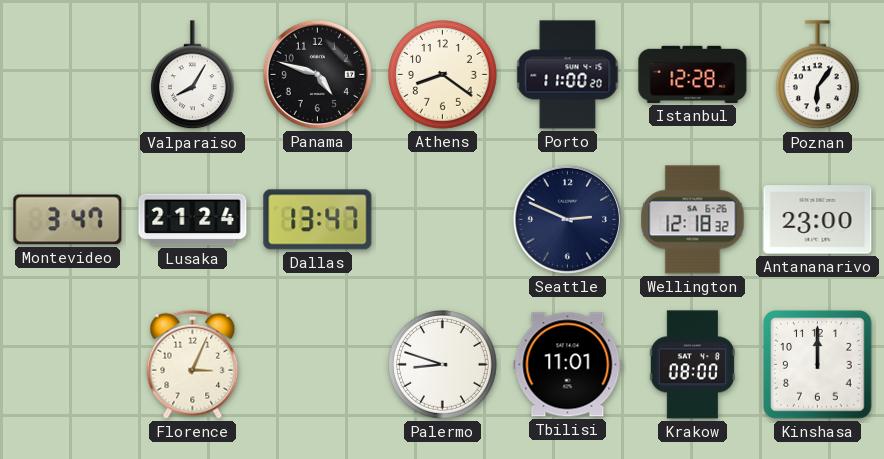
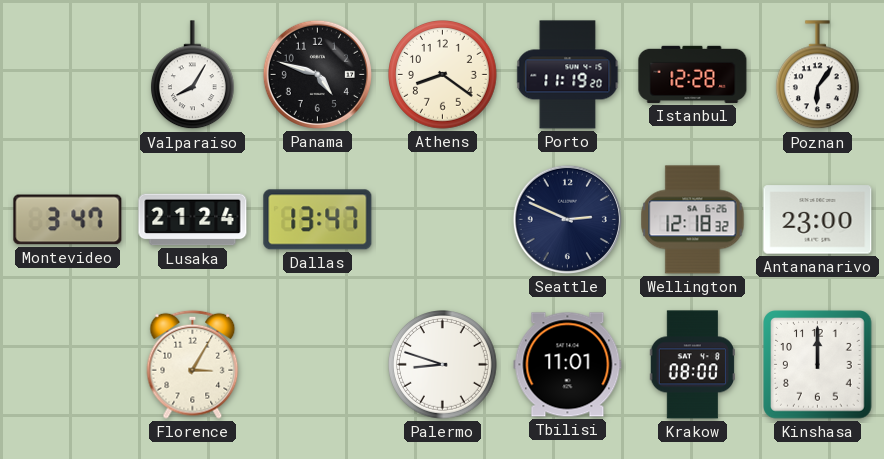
Porto: 11:00 -> 11:19
Florence: 3:04 -> 3:05
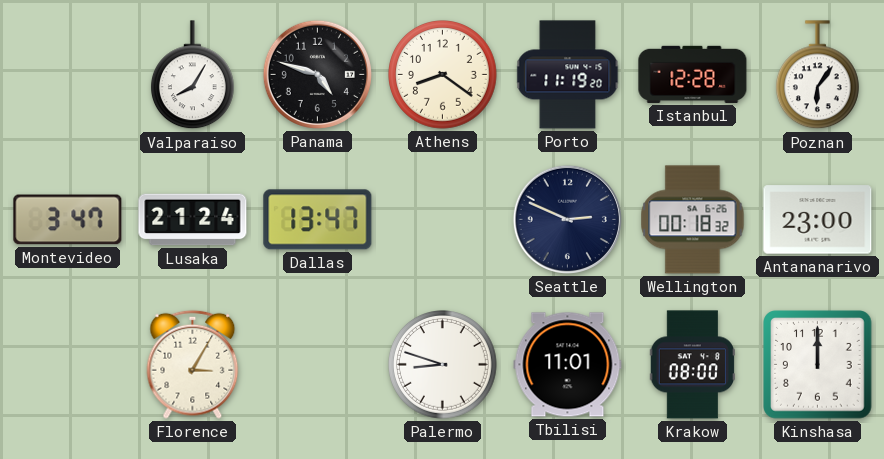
Wellington: 12:18 -> 00:18
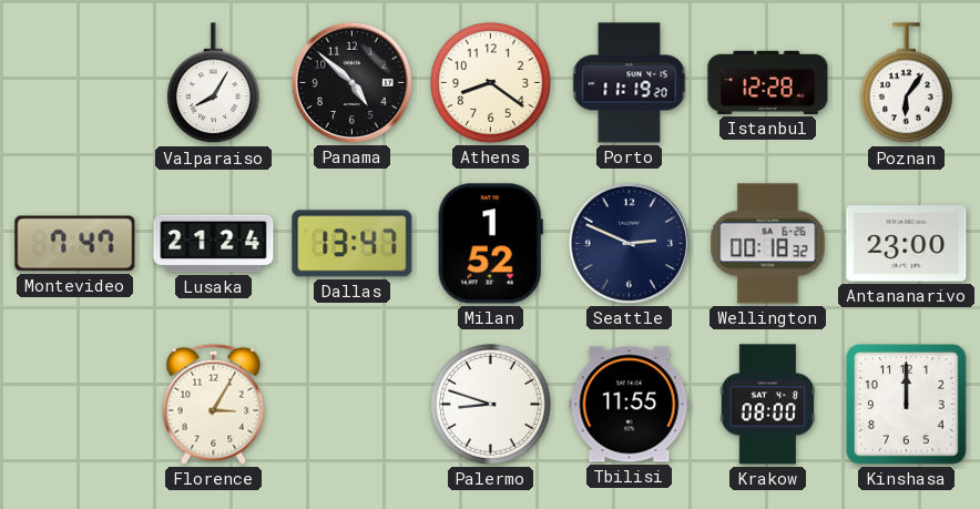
Panama: 4:48 -> 4:52
Montevideo: 3:47 -> 7:47
Milan: none -> 1:52
Tbilisi: 11:01 -> 11:55
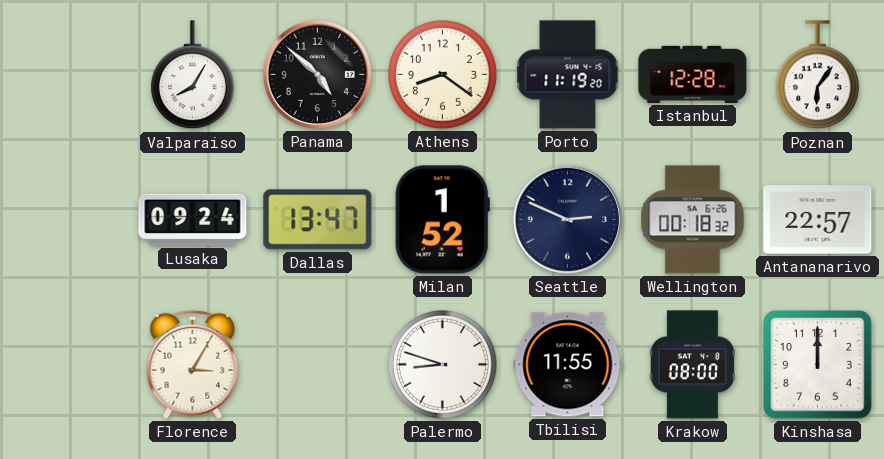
Montevideo: 7:47 -> none
Lusaka: 21:24 -> 09:24
Antananarivo: 23:00 -> 22:57
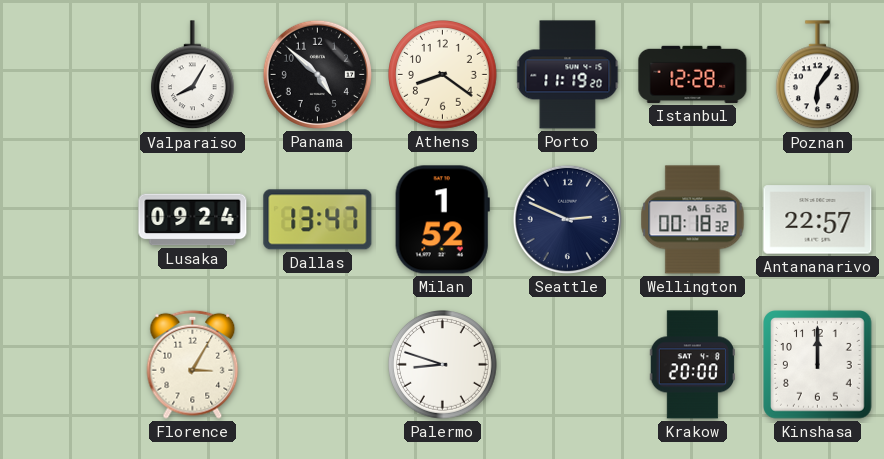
Tbilisi: 11:55 -> none
Krakow: 08:00 -> 20:00
